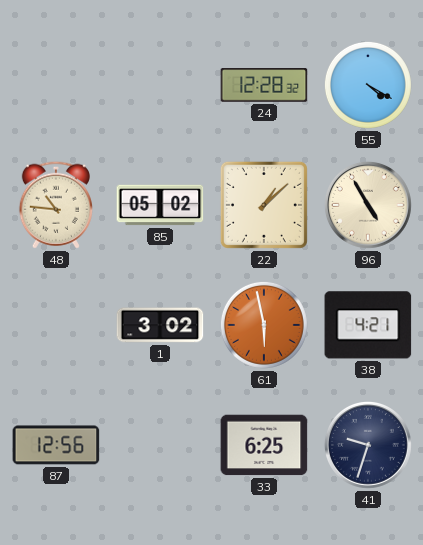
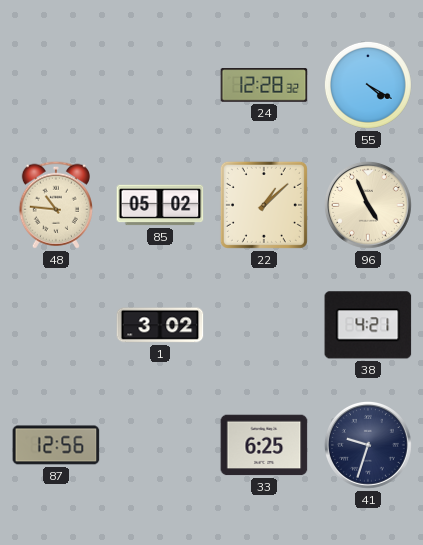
96: 4:55 -> 4:56
61: 5:58 -> none
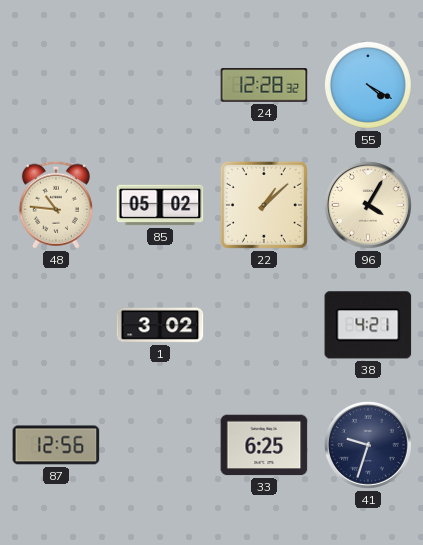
96: 4:56 -> 4:05
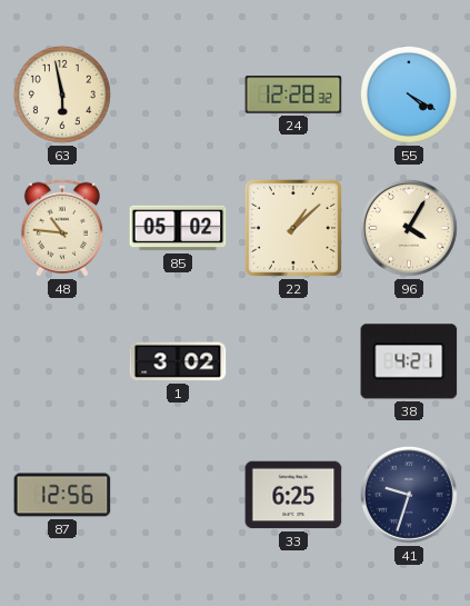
63: none -> 5:58
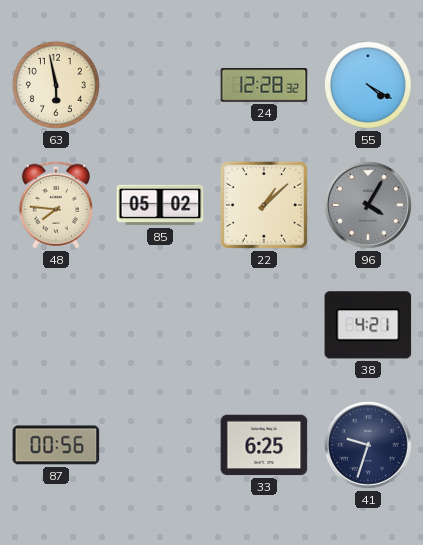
48: 10:46 -> 7:46
96 dial: cream -> grey
1: 3:02 -> none
87: 12:56 -> 00:56
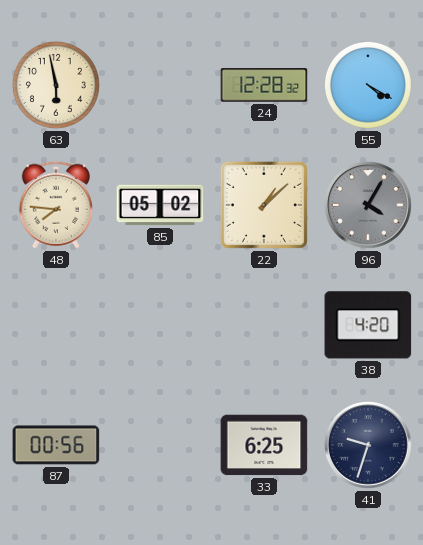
38: 4:21 -> 4:20
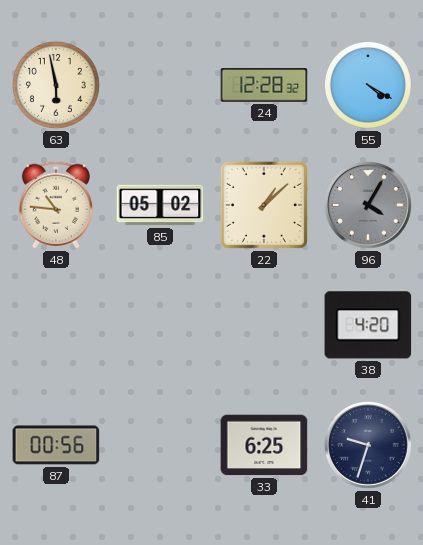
48: 7:46 -> 10:46
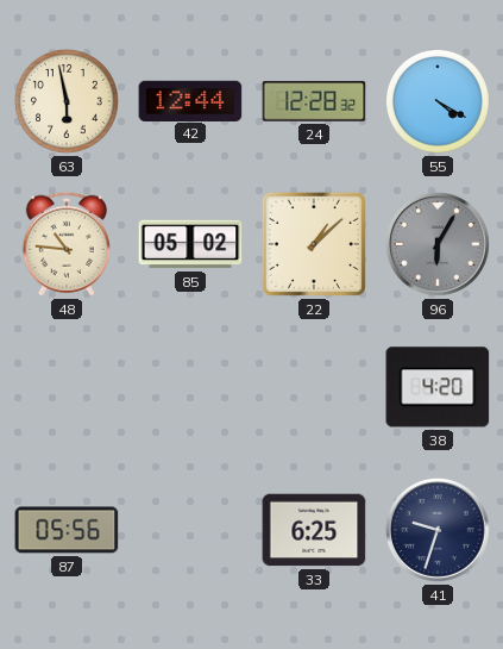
42: none -> 12:44
96: 4:05 -> 6:05
87: 00:56 -> 05:56
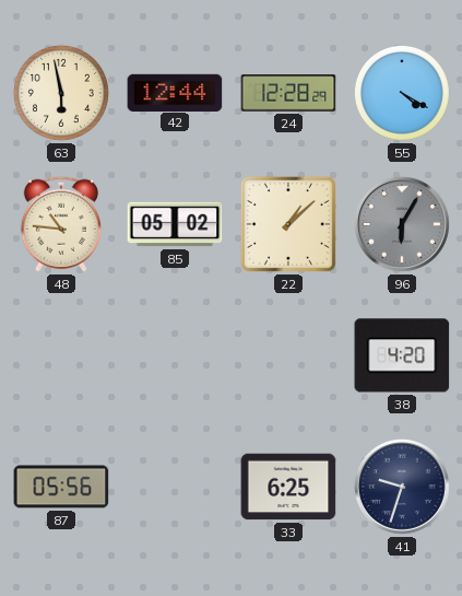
24: 12:28:32 -> 12:28:29
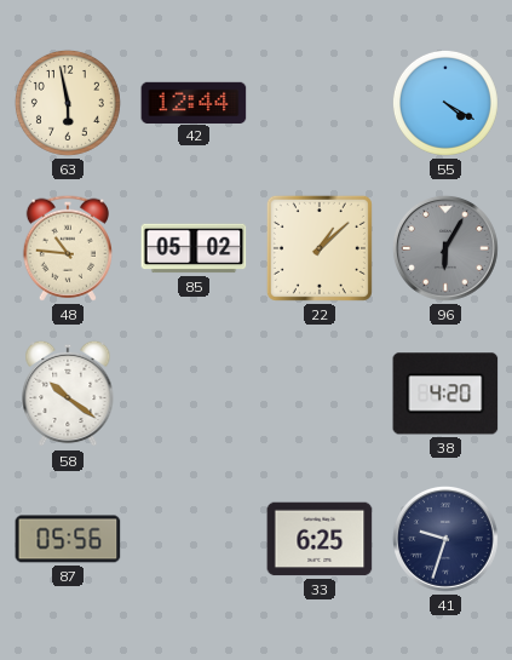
24: 12:28 -> none
58: none -> 10:21
